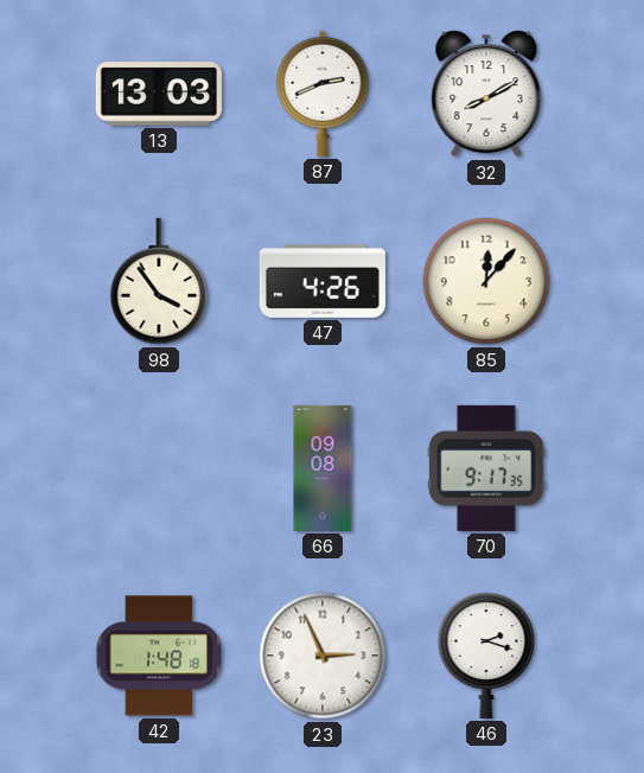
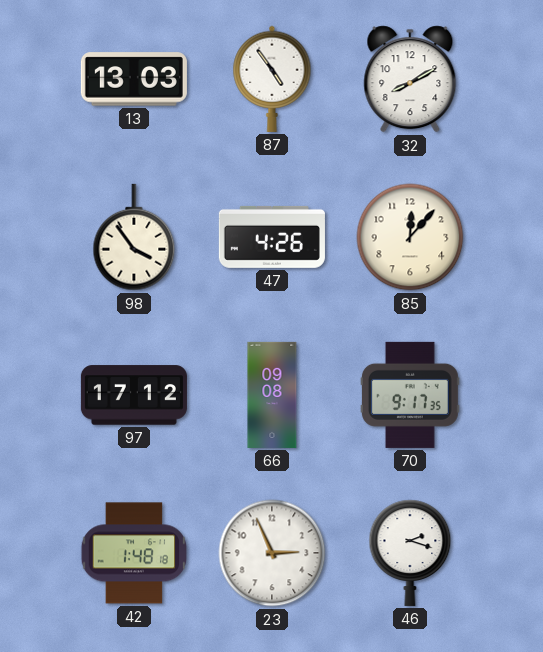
87: 2:41 -> 4:54
97: none -> 17:12
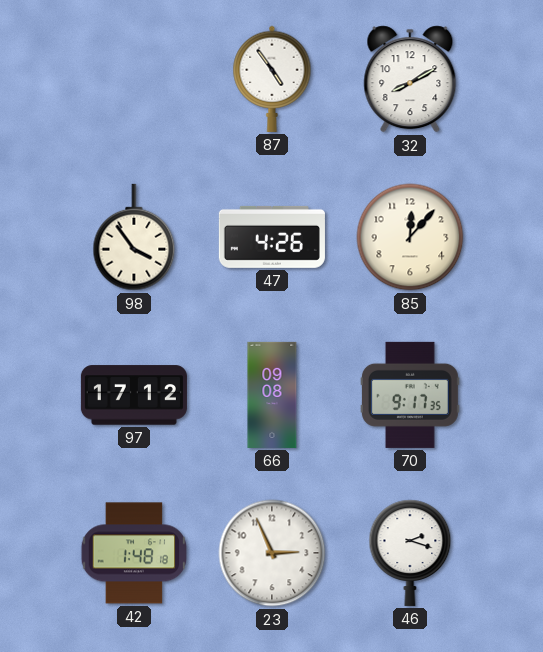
13: 13:03 -> none
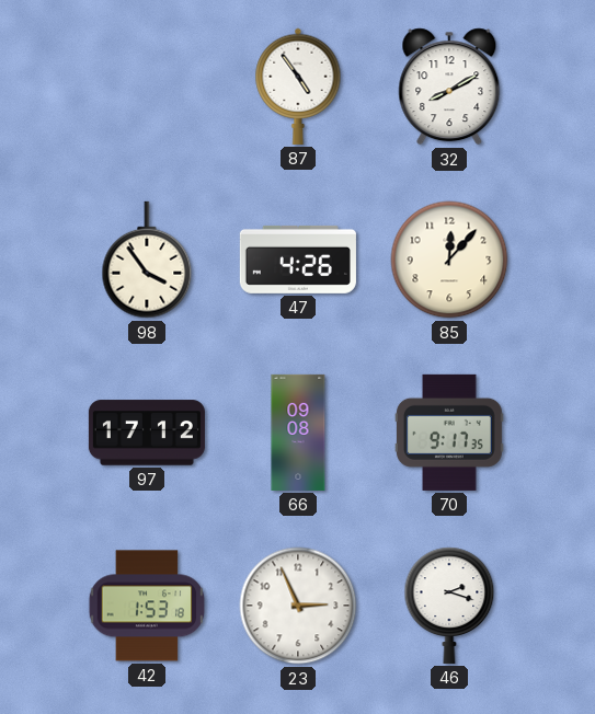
42: 1:48 -> 1:53
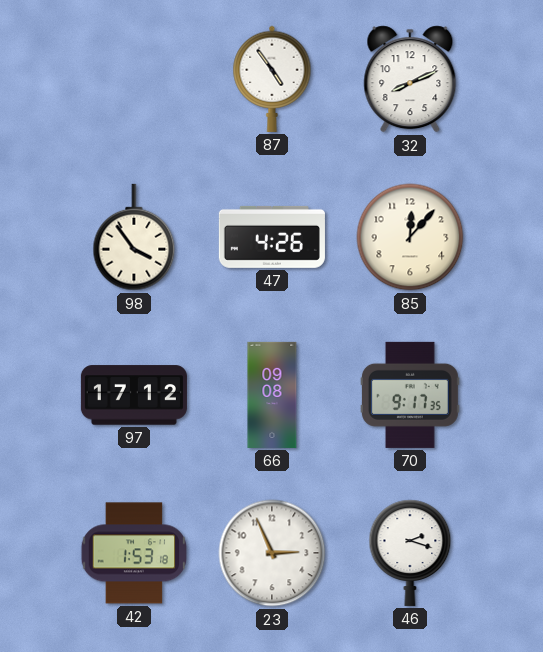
32: 8:10 -> 8:11
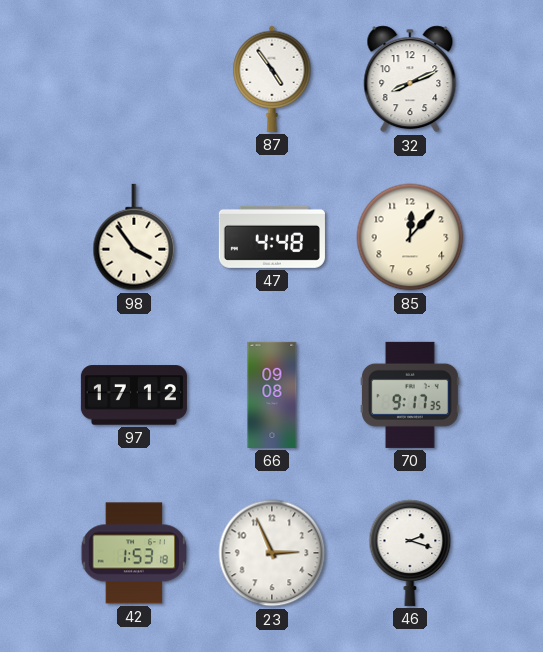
47: 4:26 -> 4:48
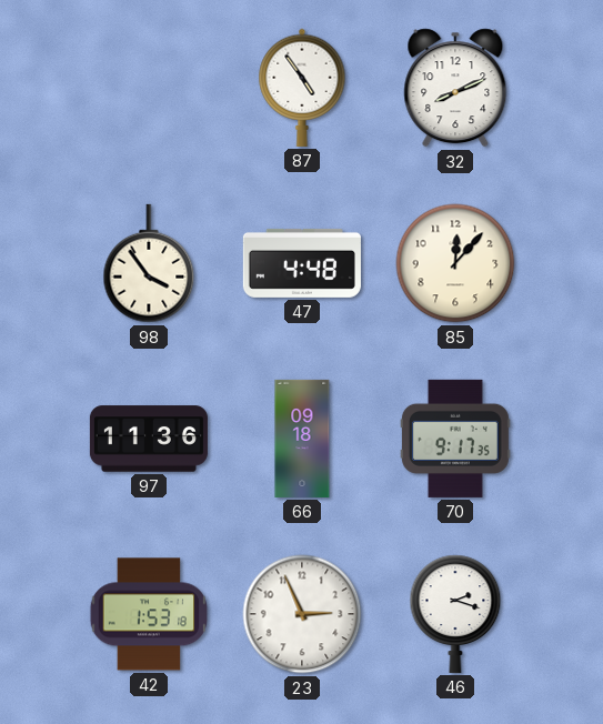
97: 17:12 -> 11:36
66: 09:08 -> 09:18
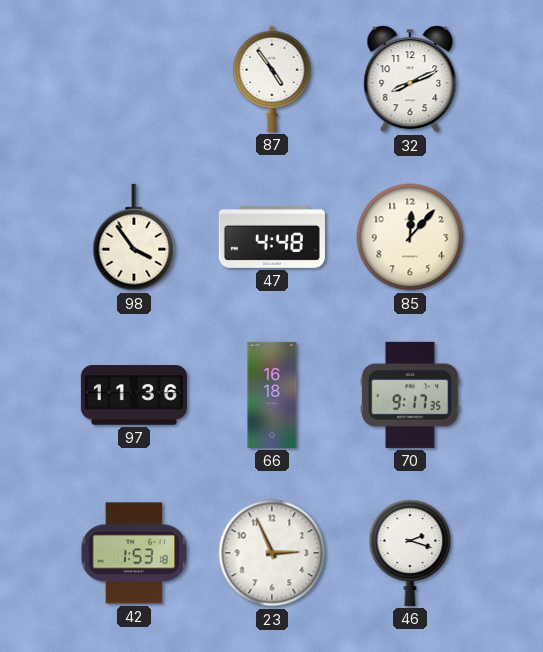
66: 09:18 -> 16:18
